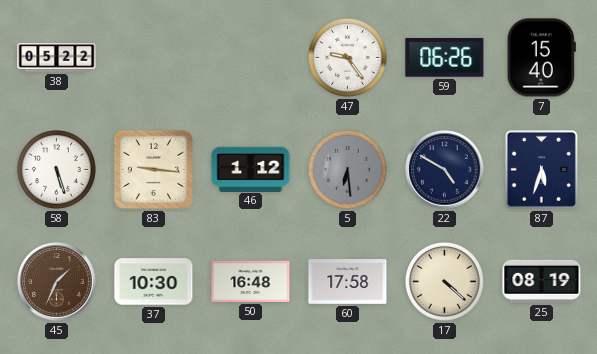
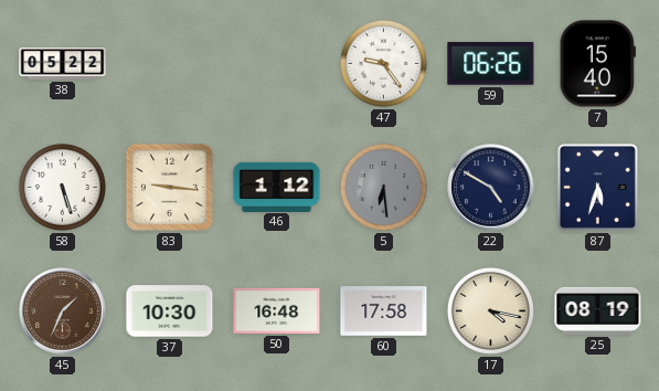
17: 4:22 -> 4:17
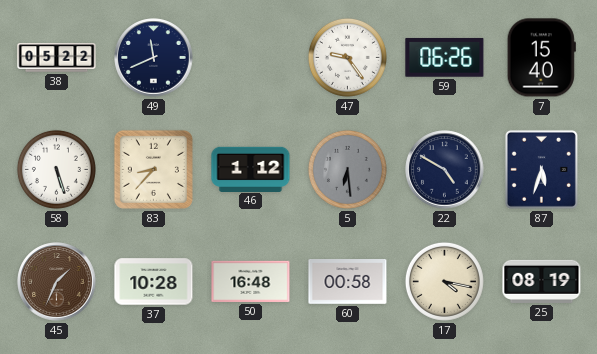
49: none -> 11:41
83: 9:16 -> 8:37
37: 10:30 -> 10:28
60: 17:58 -> 00:58
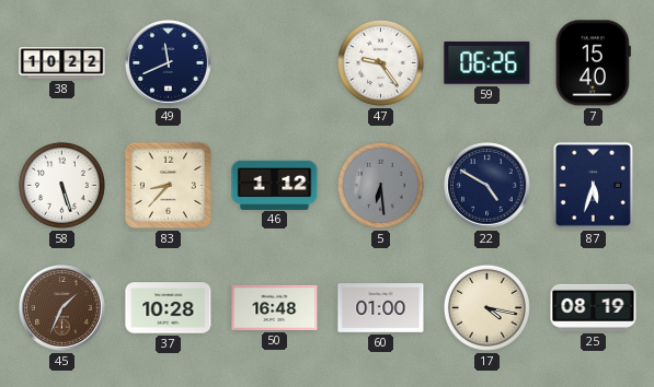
38: 05:22 -> 10:22
60: 00:58 -> 01:00
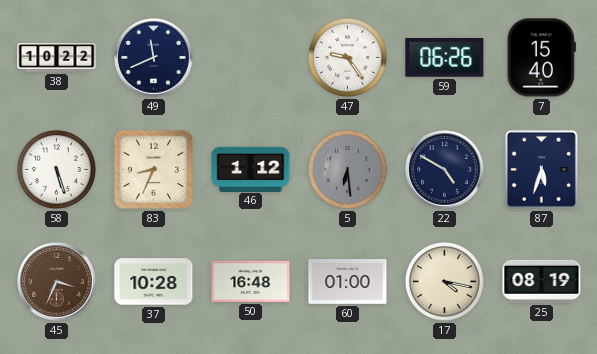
83: 8:37 -> 8:34
45: 1:34 -> 3:34
